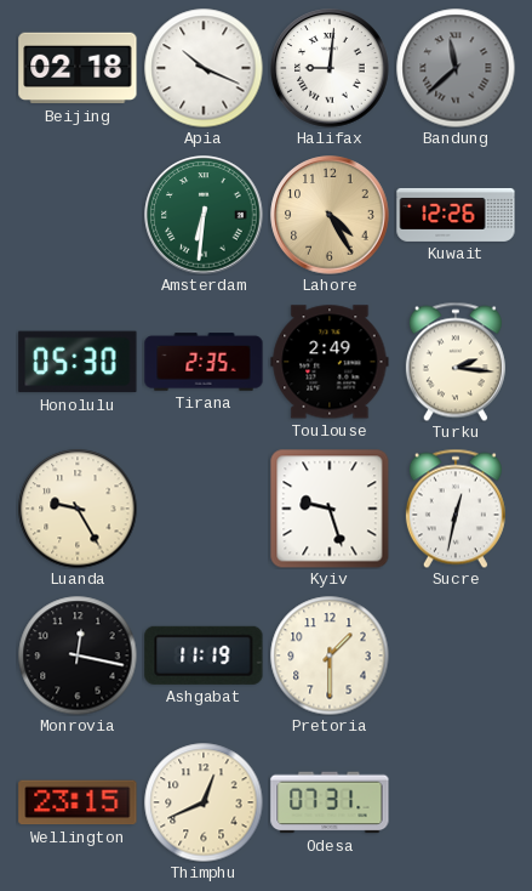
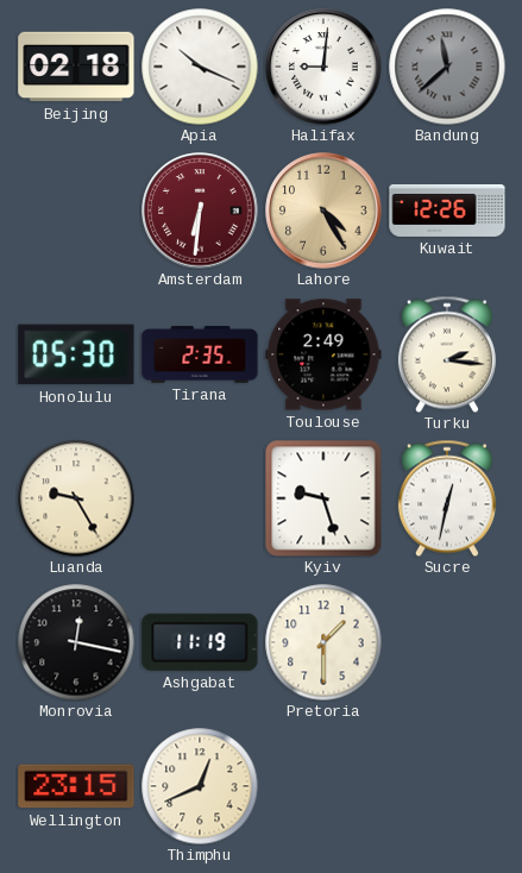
Amsterdam dial: green -> burgundy
Odesa: 07:31 -> none
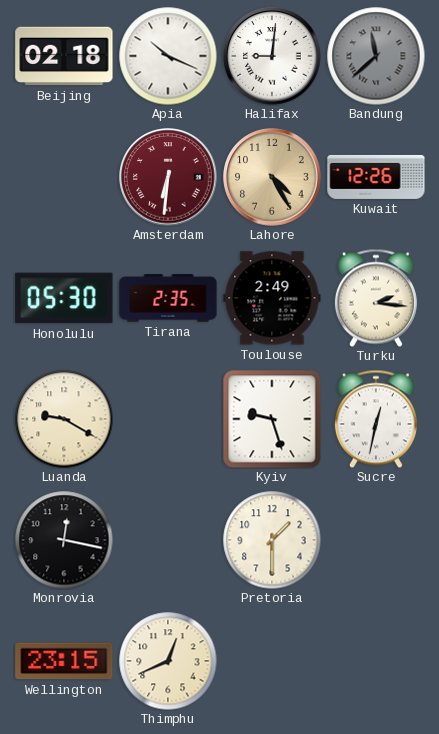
Luanda: 9:25 -> 9:20
Ashgabat: 11:19 -> none
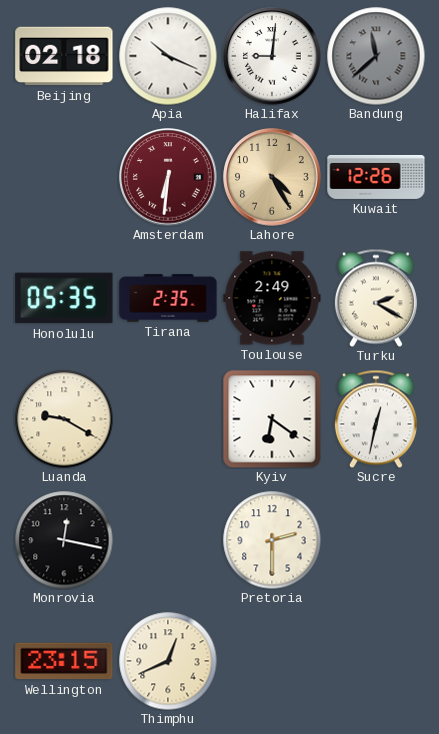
Honolulu: 05:30 -> 05:35
Turku: 2:16 -> 2:20
Kyiv: 9:27 -> 6:21
Pretoria: 1:30 -> 2:30
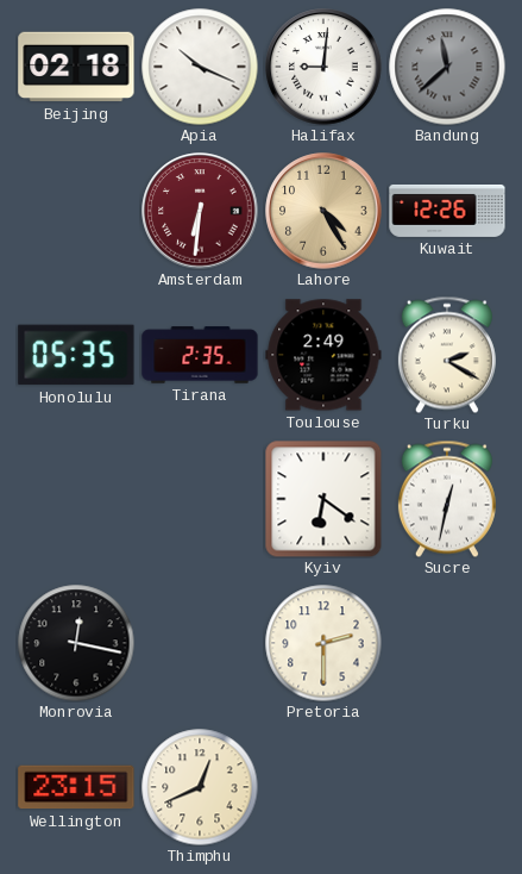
Luanda: 9:20 -> none
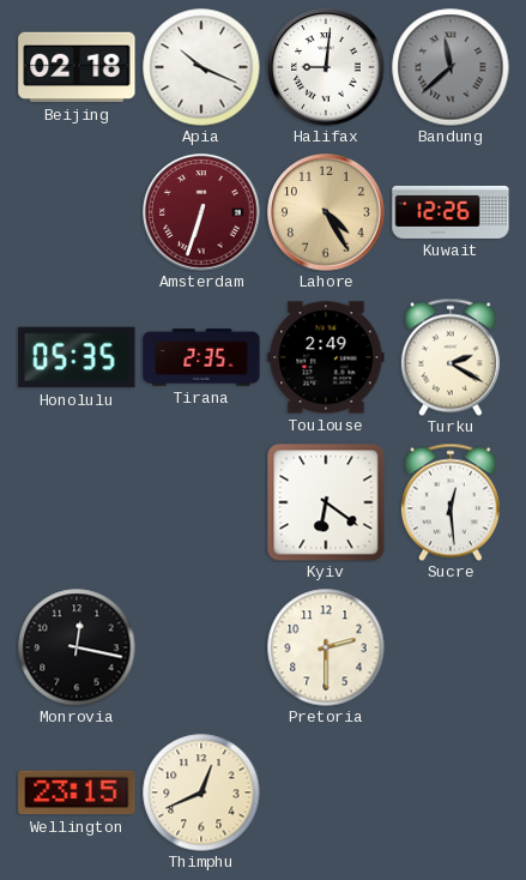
Amsterdam: 6:31 -> 6:33
Sucre: 12:32 -> 12:29
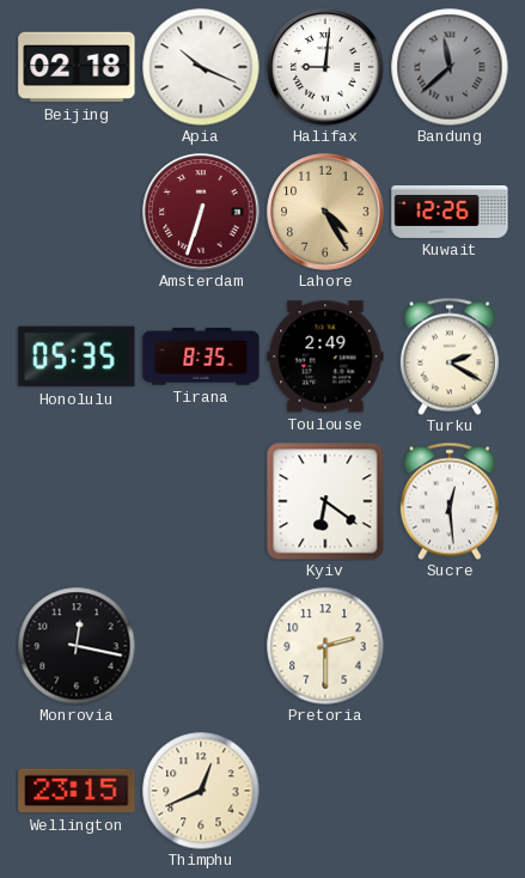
Tirana: 2:35 -> 8:35
